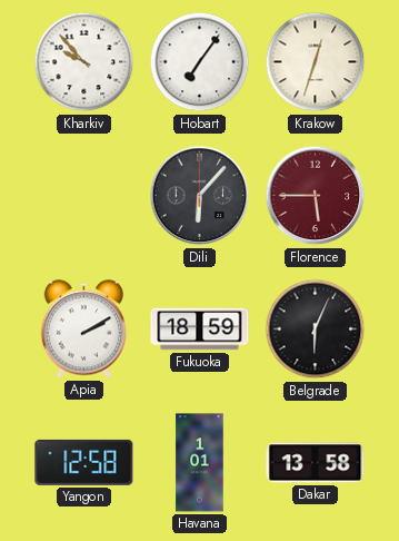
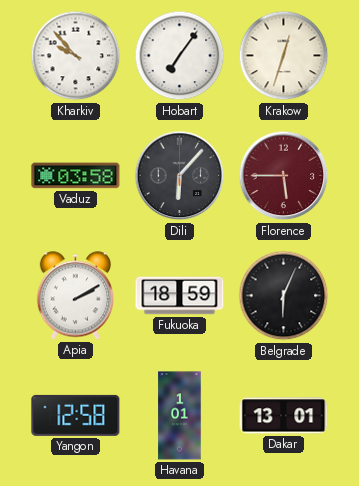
Vaduz: none -> 03:58
Dakar: 13:58 -> 13:01
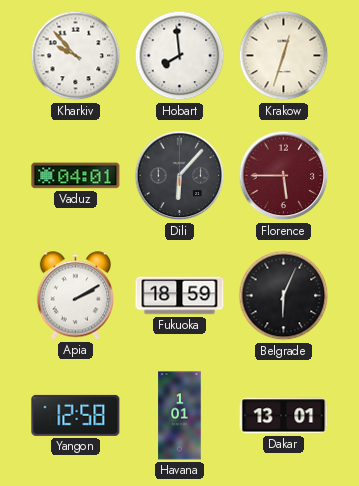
Hobart: 7:06 -> 7:59
Vaduz: 03:58 -> 04:01
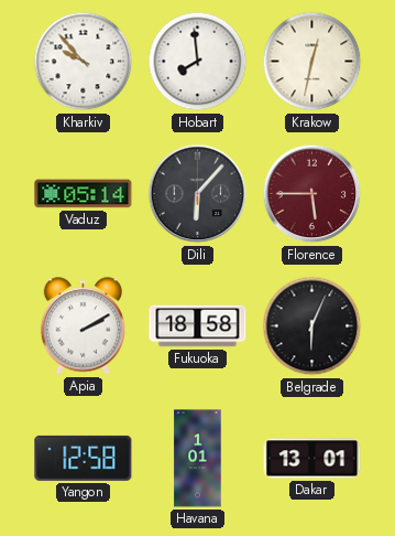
Krakow: 12:33 -> 12:32
Vaduz: 04:01 -> 05:14
Fukuoka: 18:59 -> 18:58
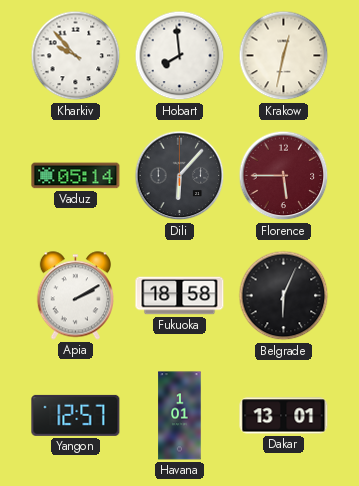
Yangon: 12:58 -> 12:57
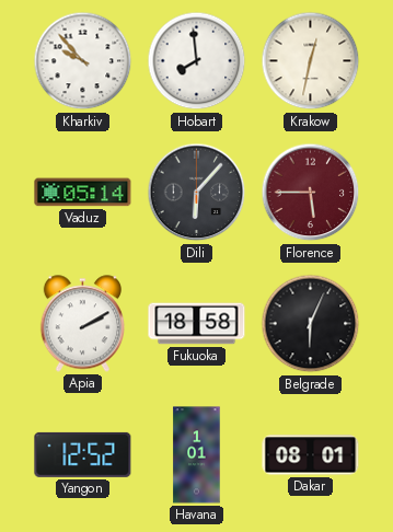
Yangon: 12:57 -> 12:52
Dakar: 13:01 -> 08:01
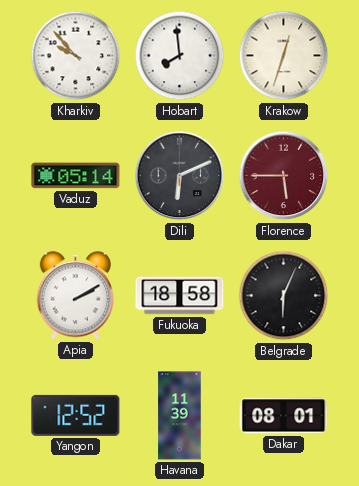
Krakow: 12:32 -> 12:33
Dili: 6:07 -> 6:11
Havana: 1:01 -> 11:39
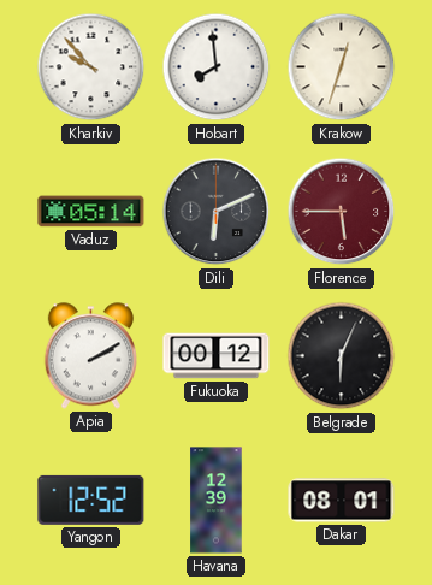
Fukuoka: 18:58 -> 00:12
Havana: 11:39 -> 12:39
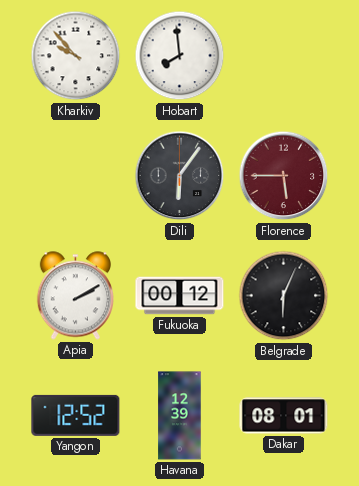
Krakow: 12:33 -> none
Vaduz: 05:14 -> none
Dili: 6:11 -> 6:06
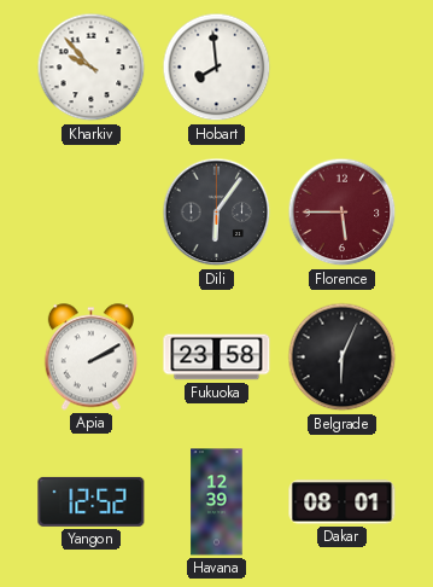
Fukuoka: 00:12 -> 23:58
